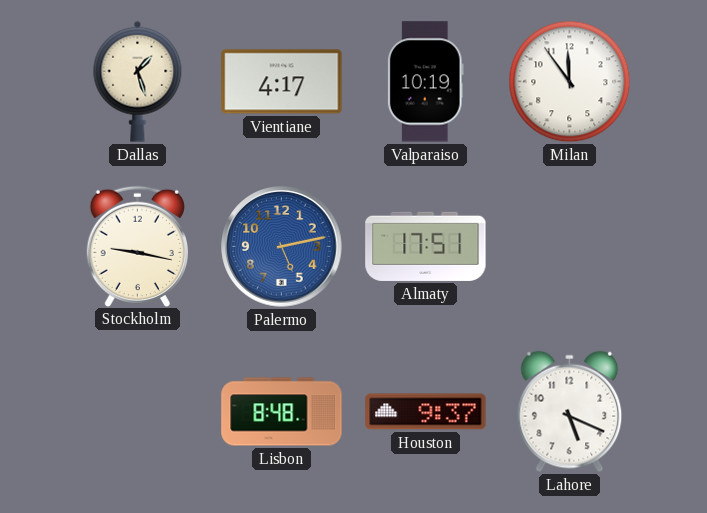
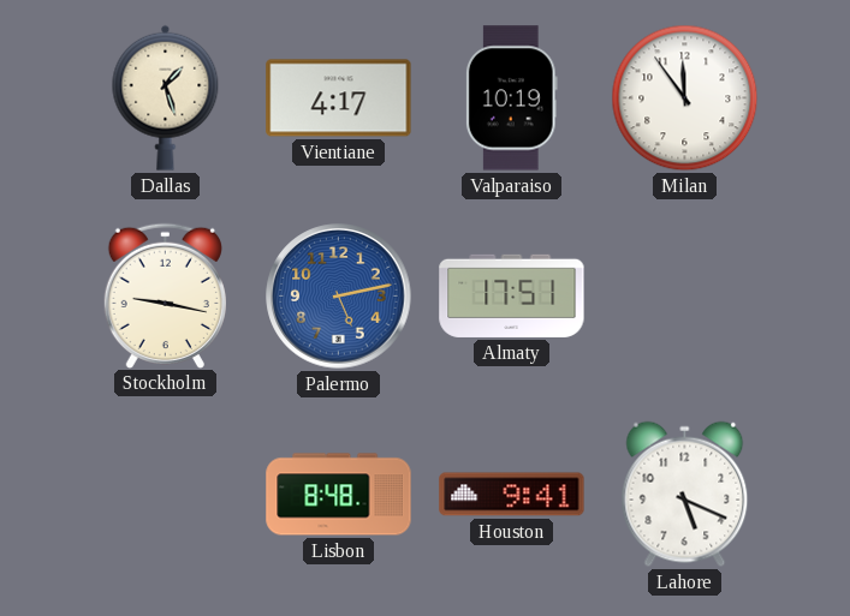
Houston: 9:37 -> 9:41
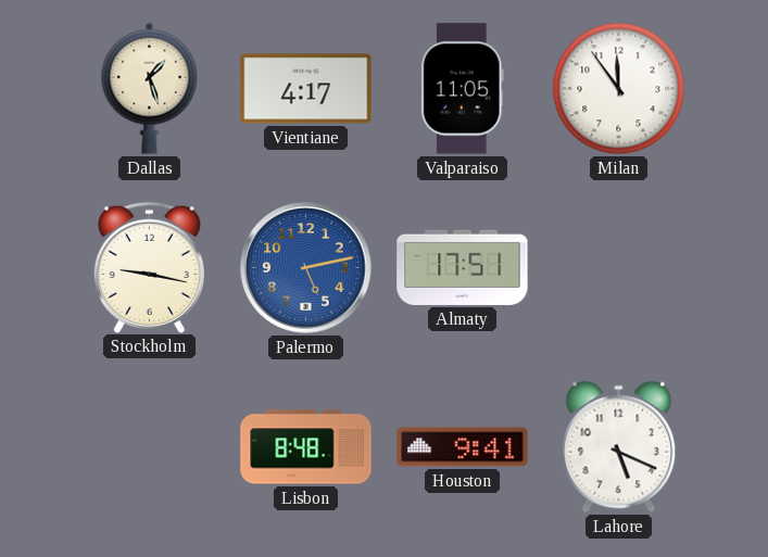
Valparaiso: 10:19 -> 11:05
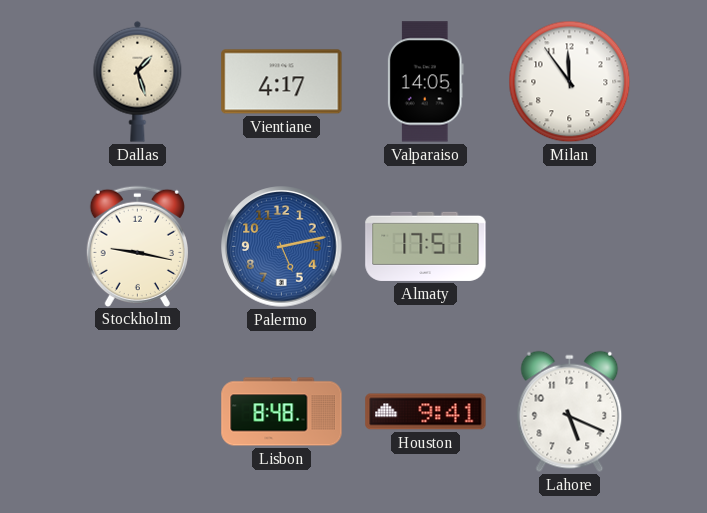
Valparaiso: 11:05 -> 14:05
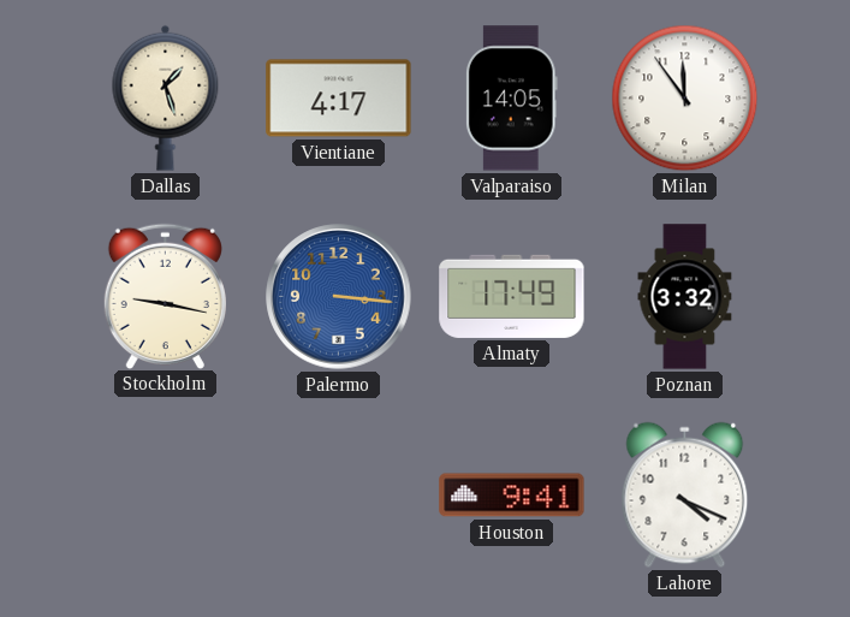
Palermo: 5:13 -> 3:16
Almaty: 17:51 -> 17:49
Poznan: none -> 3:32
Lisbon: 8:48 -> none
Lahore: 5:19 -> 4:19
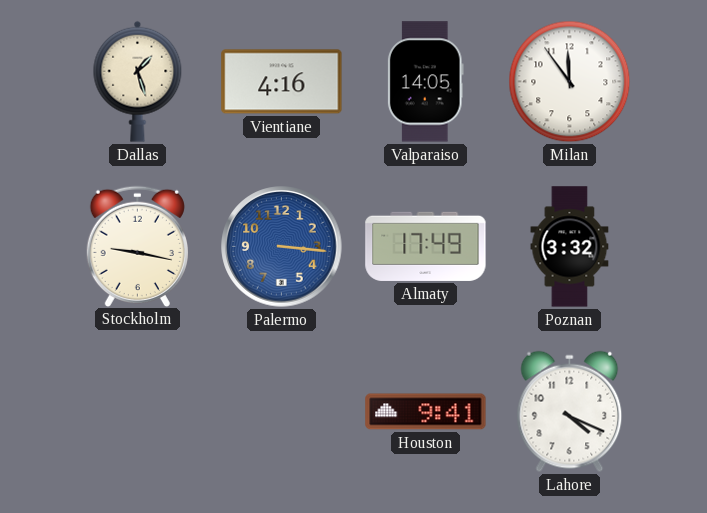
Vientiane: 4:17 -> 4:16
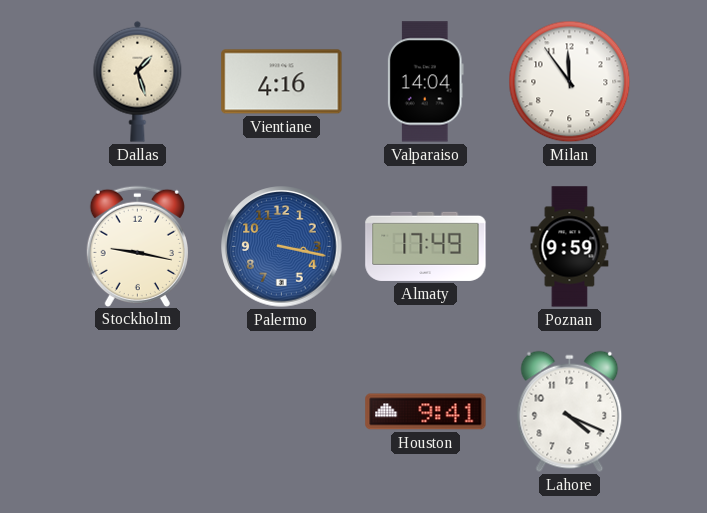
Valparaiso: 14:05 -> 14:04
Palermo: 3:16 -> 3:17
Poznan: 3:32 -> 9:59
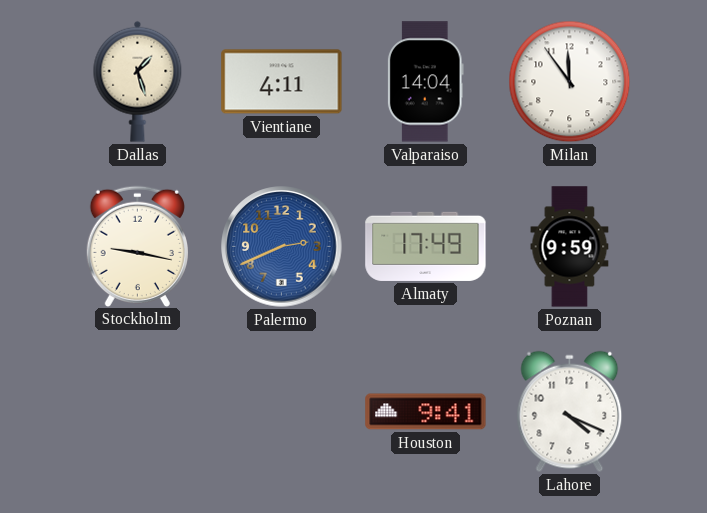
Vientiane: 4:16 -> 4:11
Palermo: 3:17 -> 2:41
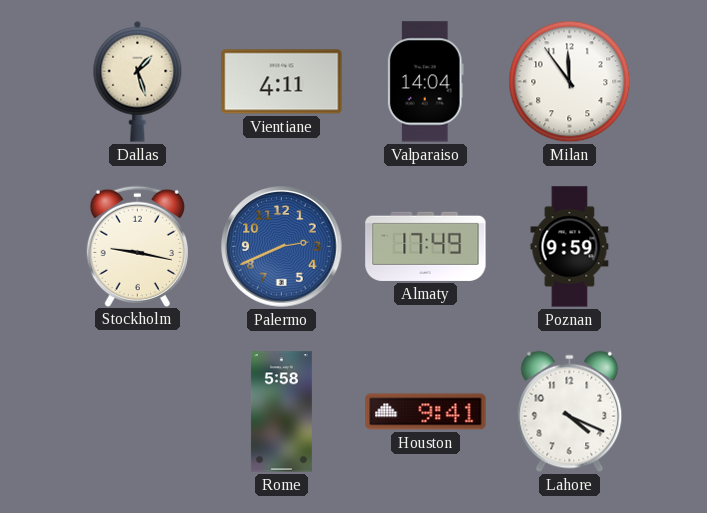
Rome: none -> 5:58
